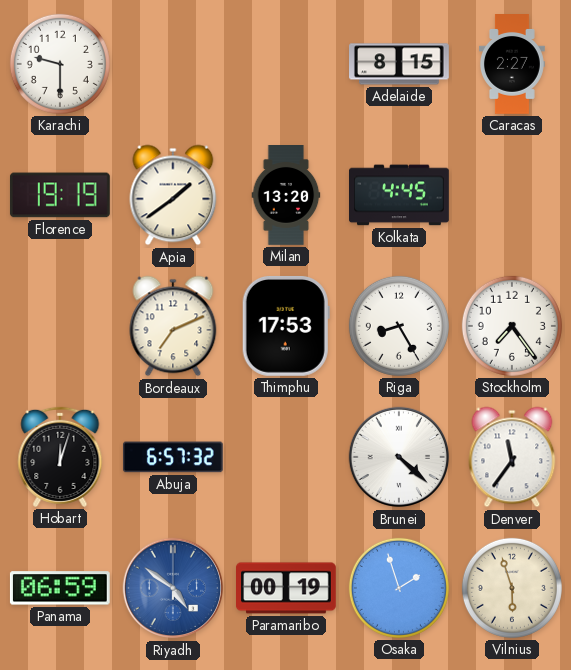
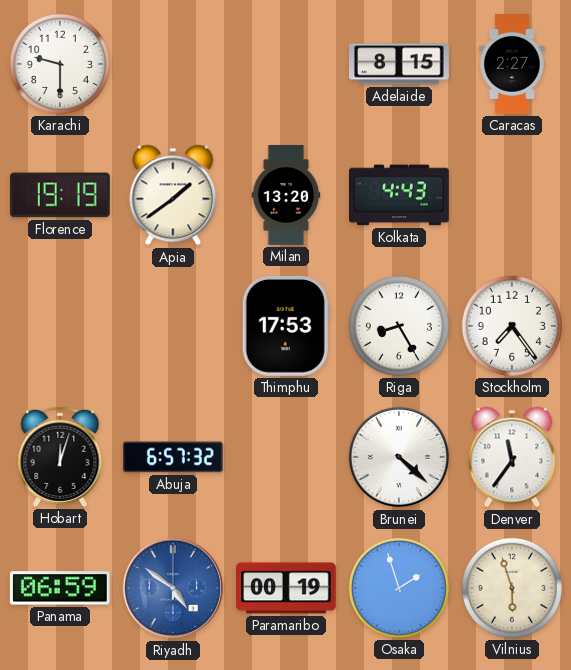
Kolkata: 4:45 -> 4:43
Bordeaux: 7:11 -> none
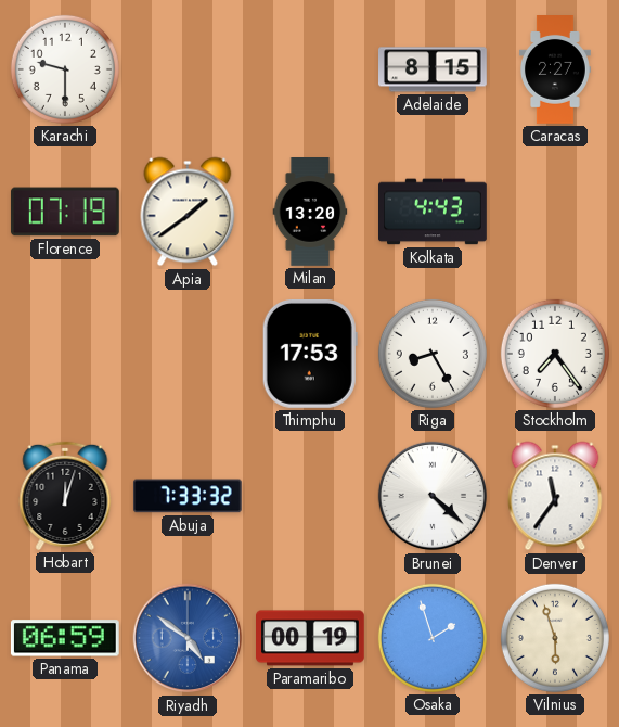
Florence: 19:19 -> 07:19
Abuja: 6:57 -> 7:33
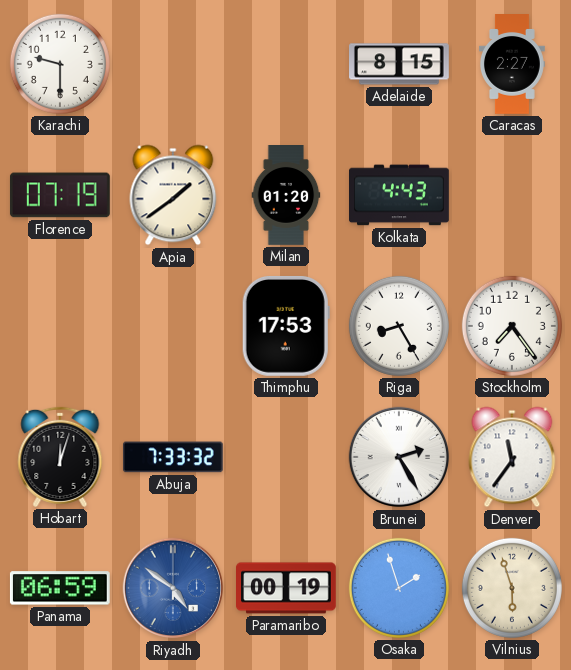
Milan: 13:20 -> 01:20
Brunei: 4:22 -> 2:25
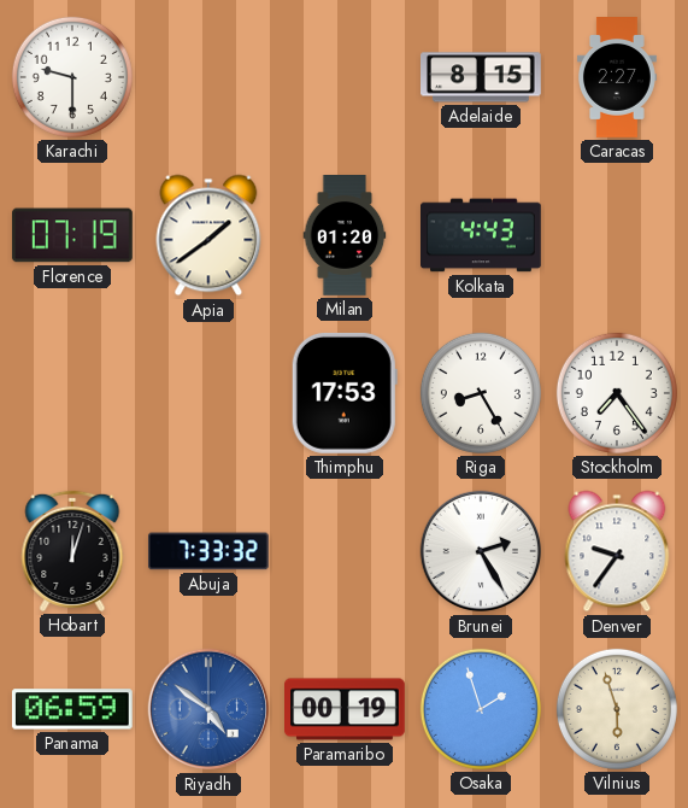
Denver: 11:36 -> 9:36
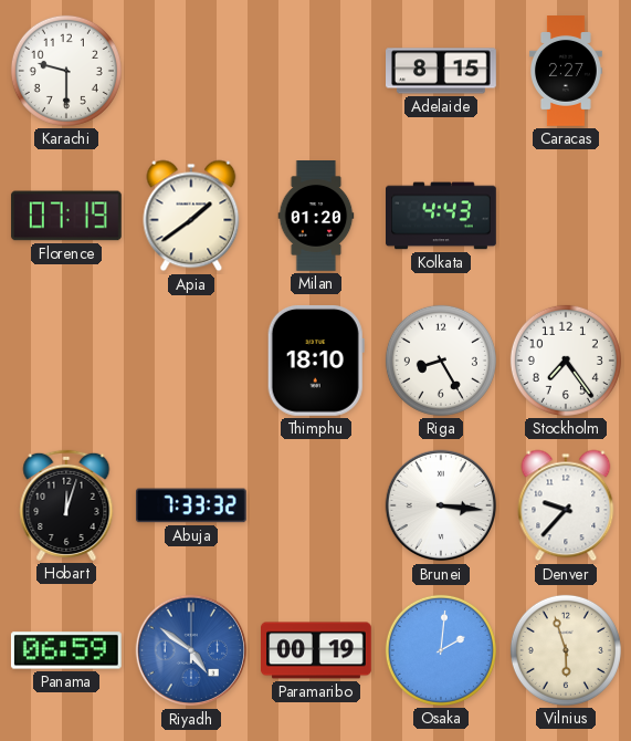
Thimphu: 17:53 -> 18:10
Brunei: 2:25 -> 3:16
Denver: 9:36 -> 9:37
Osaka: 1:57 -> 2:01
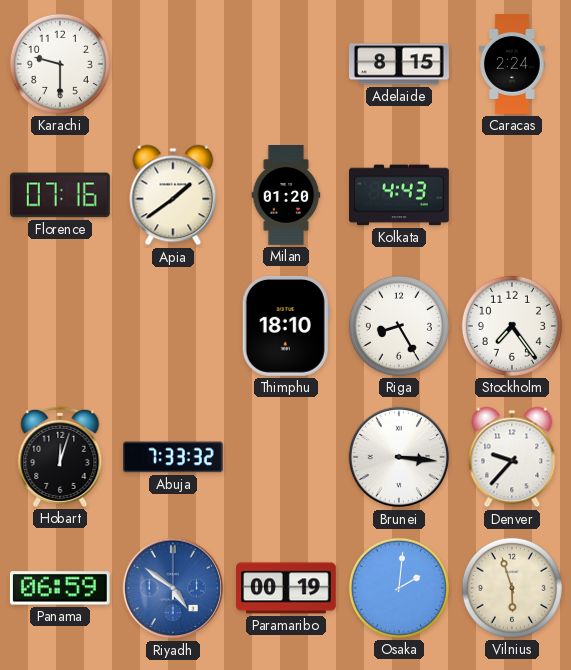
Caracas: 2:27 -> 2:24
Florence: 07:19 -> 07:16
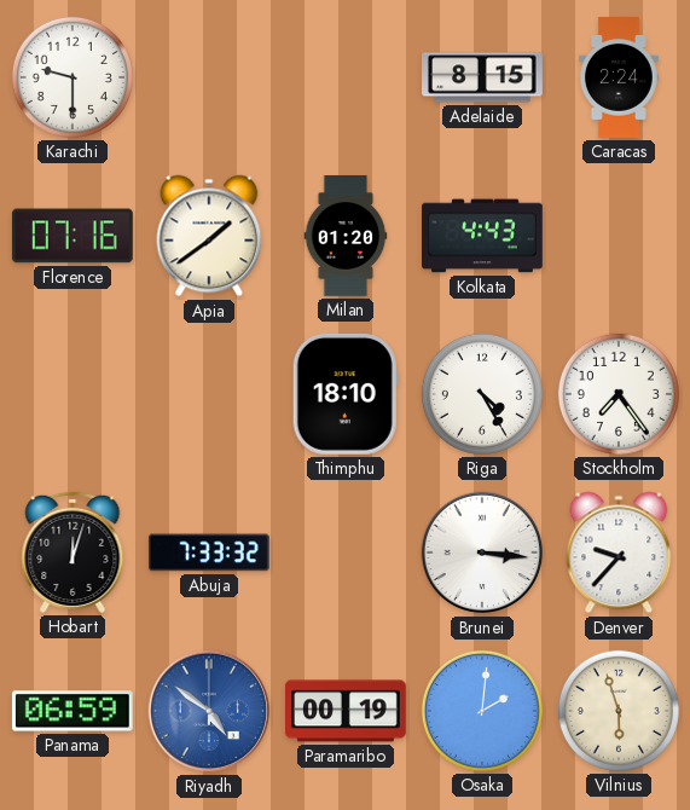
Riga: 8:25 -> 4:25
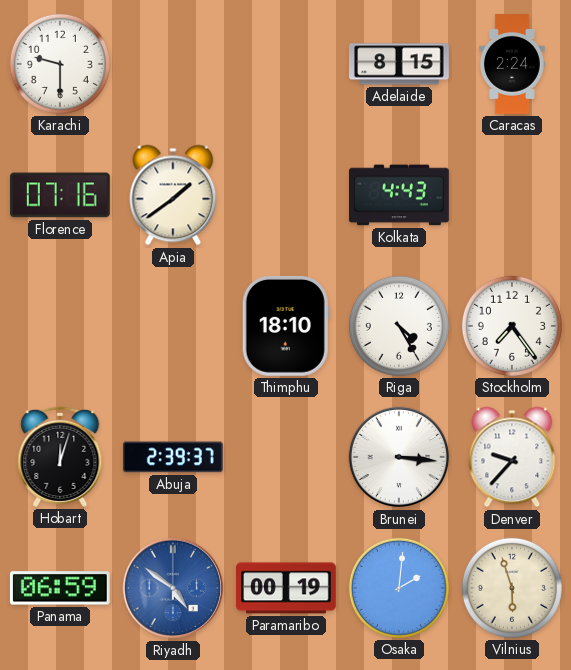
Milan: 01:20 -> none
Abuja: 7:33 -> 2:39
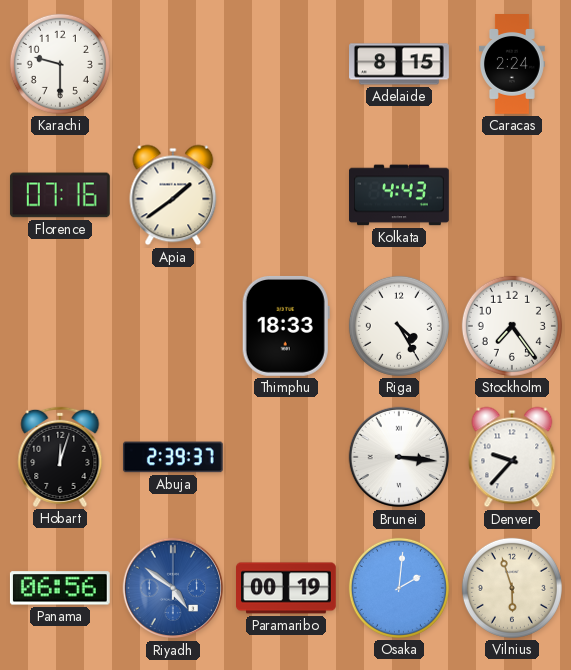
Thimphu: 18:10 -> 18:33
Panama: 06:59 -> 06:56
